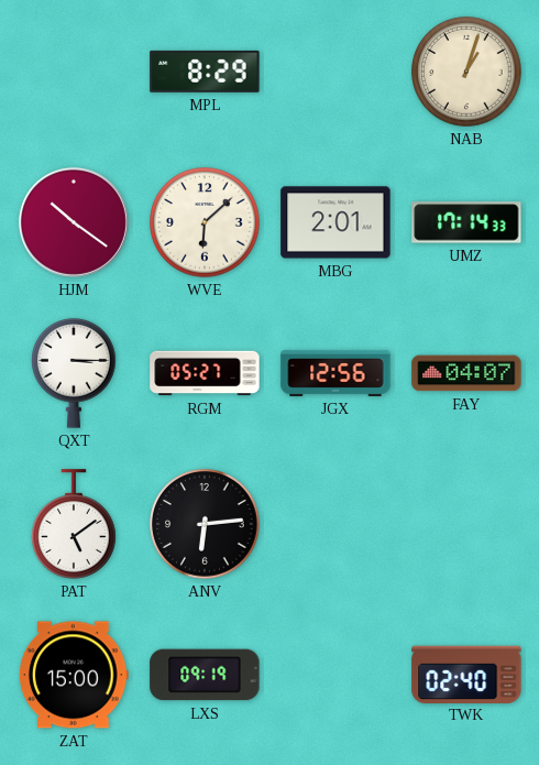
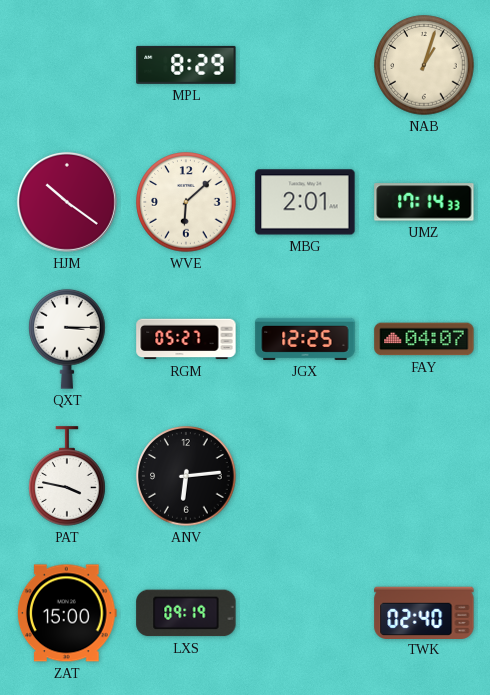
JGX: 12:56 -> 12:25
PAT: 5:09 -> 3:47
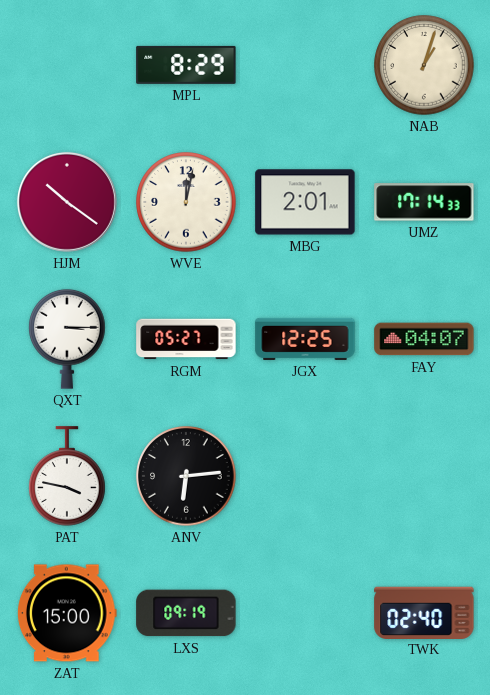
WVE: 6:08 -> 12:02
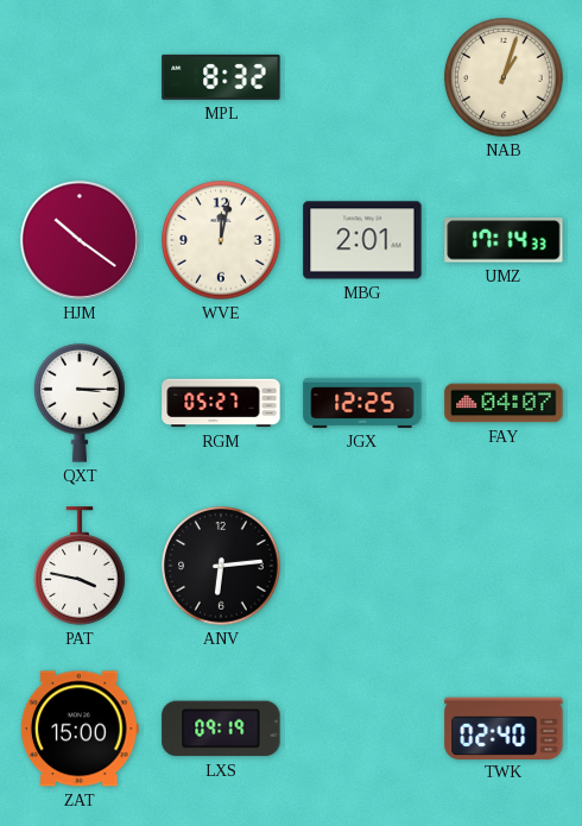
MPL: 8:29 -> 8:32
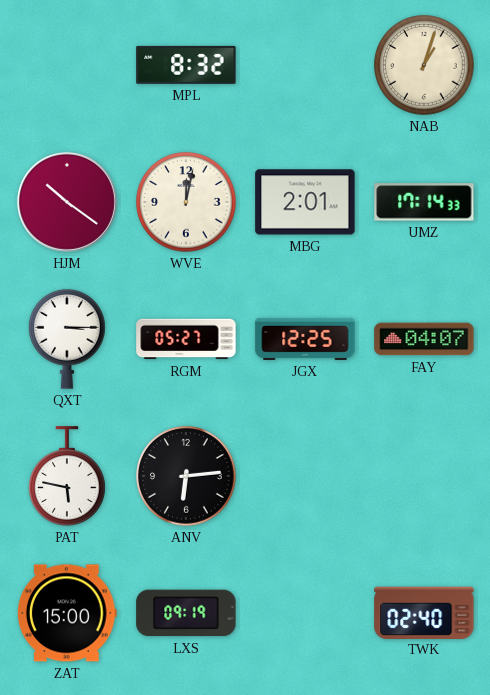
PAT: 3:47 -> 5:47
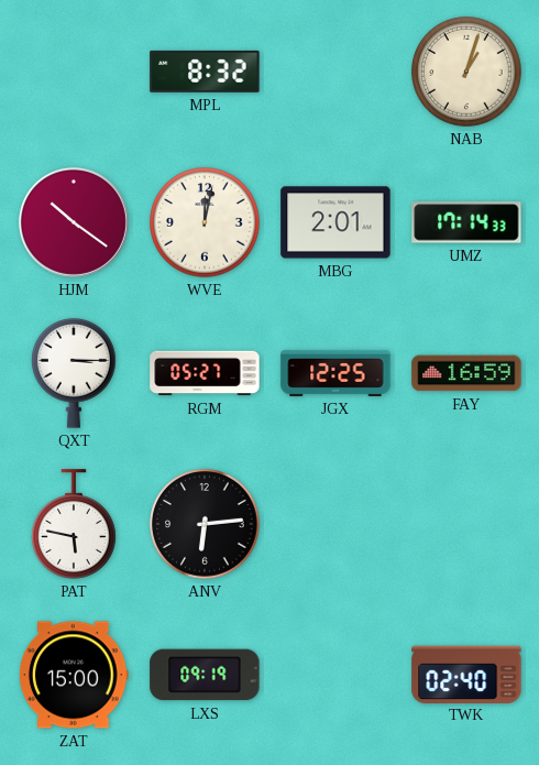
FAY: 04:07 -> 16:59
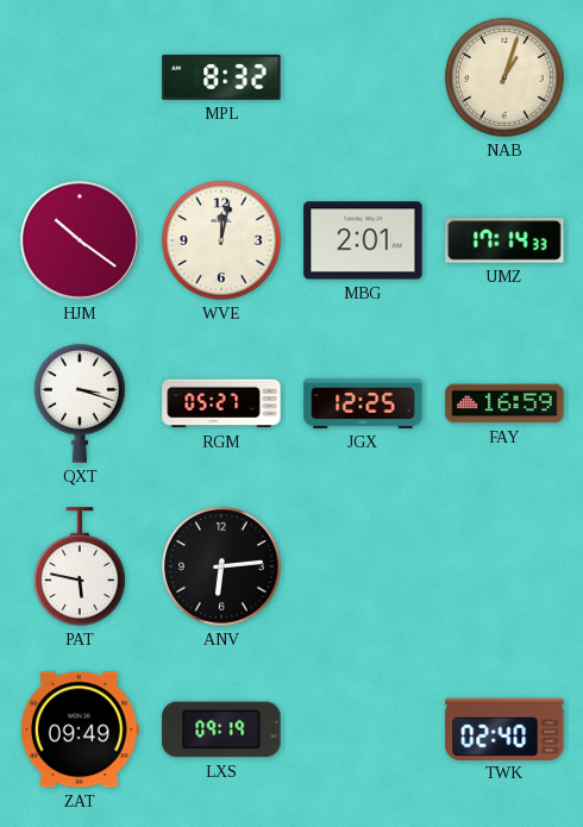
QXT: 3:15 -> 3:18
ZAT: 15:00 -> 09:49
